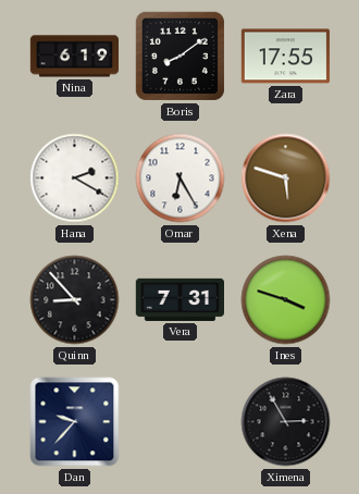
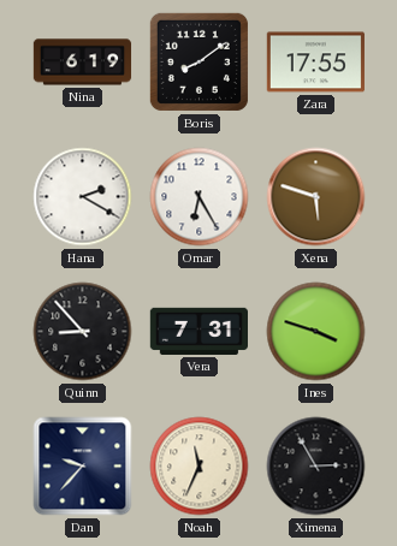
Noah: none -> 11:34
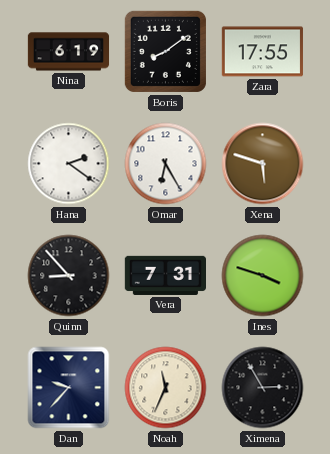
Hana: 2:20 -> 2:21
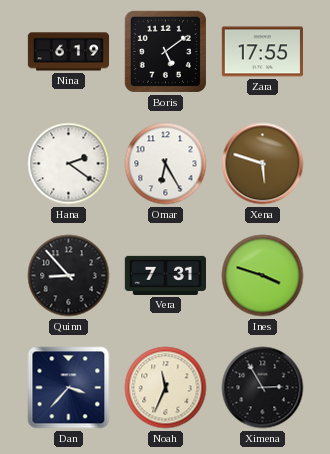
Boris: 8:09 -> 5:09
Dan: 9:37 -> 3:37
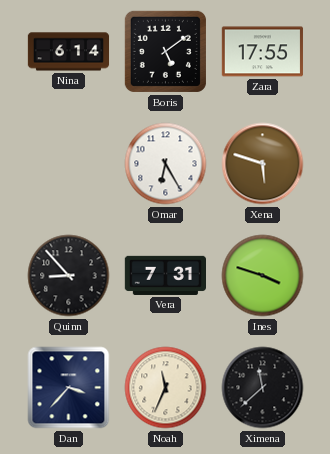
Nina: 6:19 -> 6:14
Hana: 2:21 -> none
Ximena: 2:55 -> 11:38
